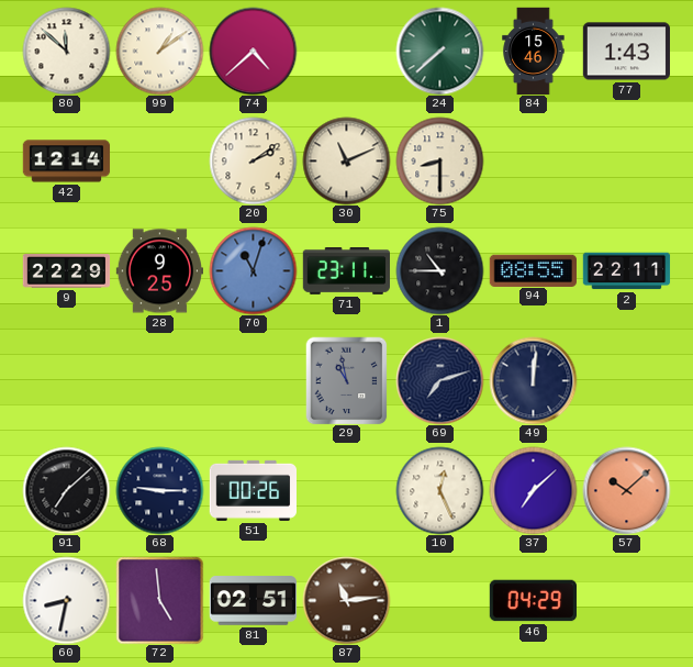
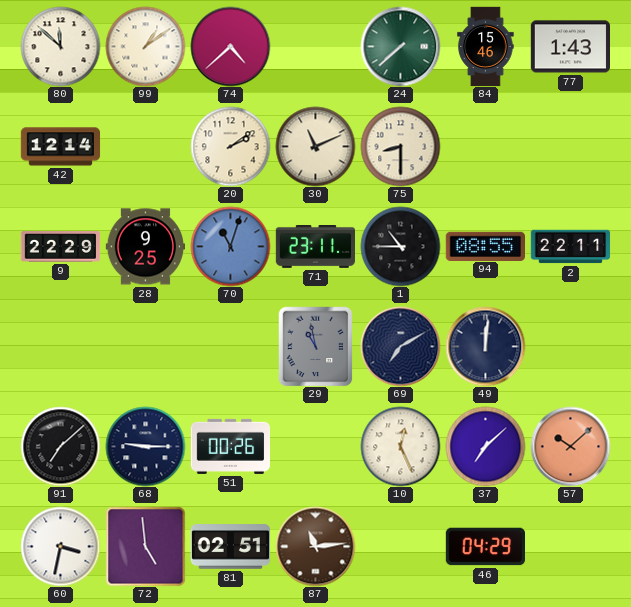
69: 7:12 -> 7:10
60: 8:32 -> 3:32
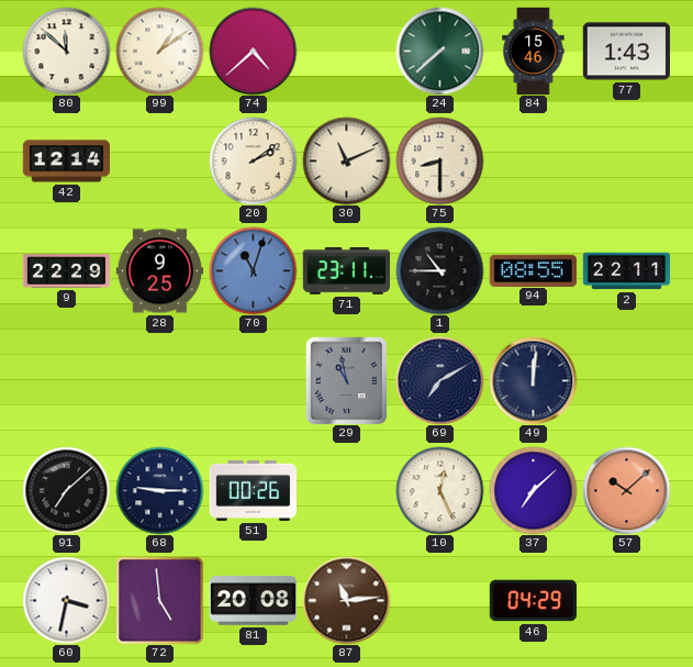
81: 02:51 -> 20:08
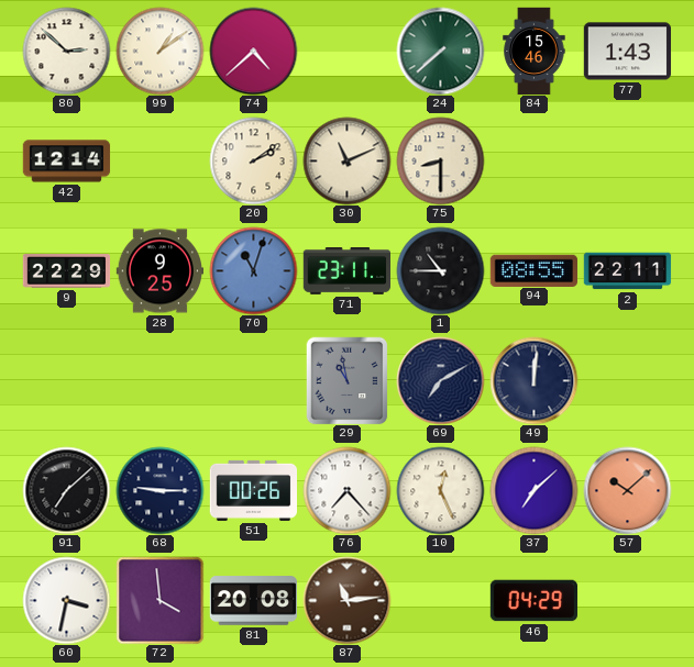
80: 11:52 -> 2:52
76: none -> 7:23
72: 4:59 -> 3:59
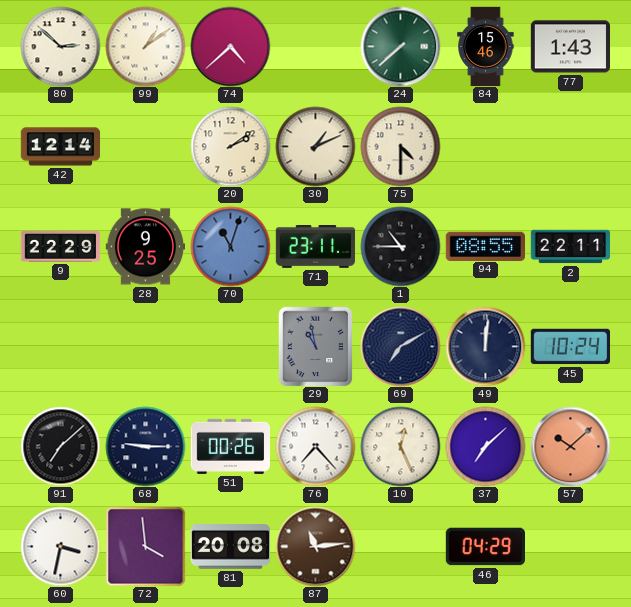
30: 11:11 -> 1:11
75: 8:30 -> 4:30
45: none -> 10:24
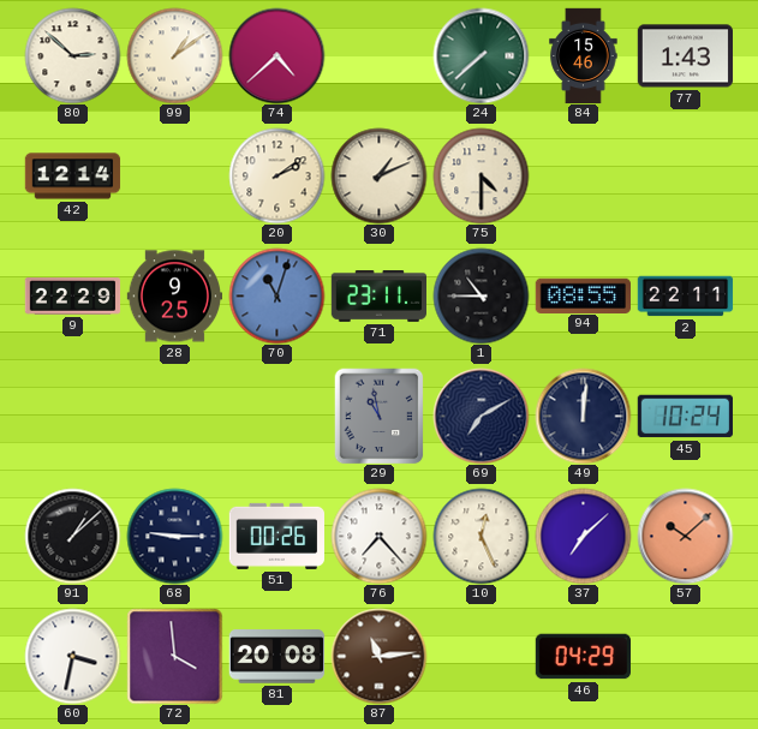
91: 7:08 -> 1:08
